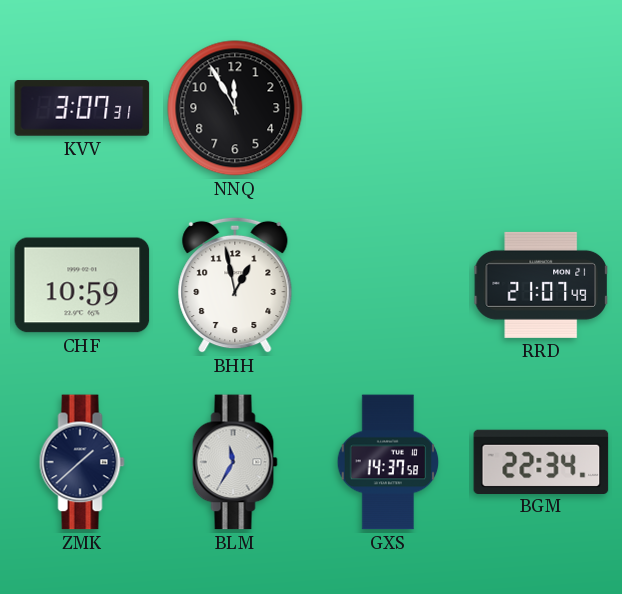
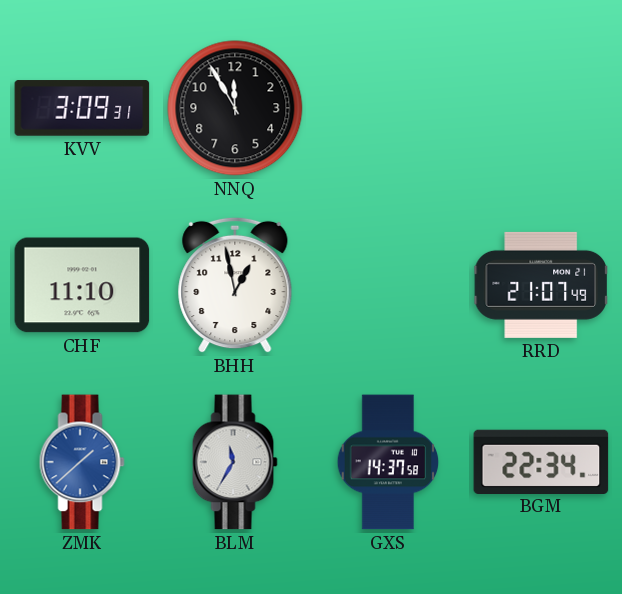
KVV: 3:07 -> 3:09
CHF: 10:59 -> 11:10
ZMK dial: navy -> blue
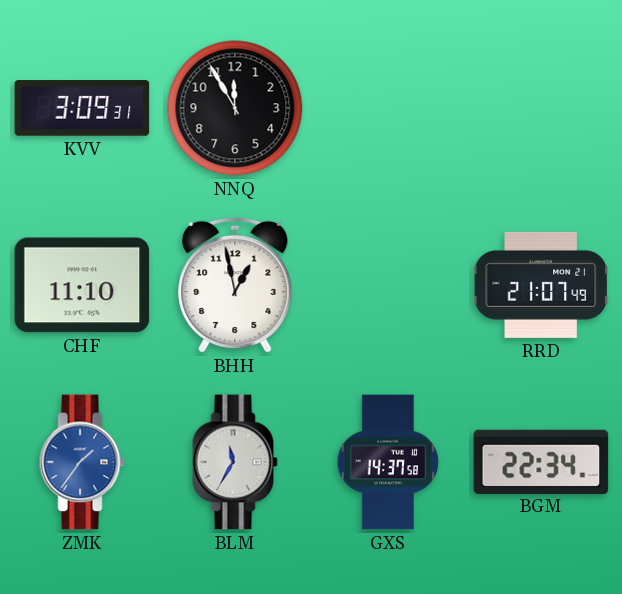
ZMK: 1:38 -> 1:36
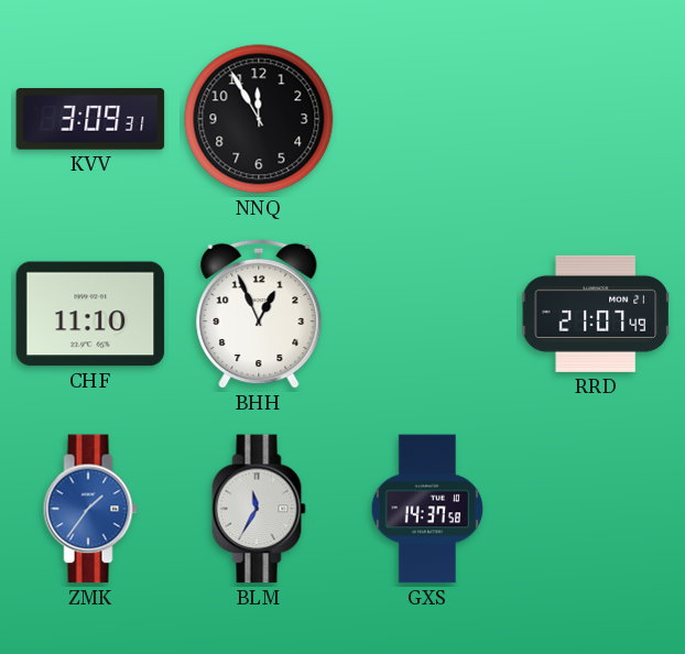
BHH: 12:58 -> 12:56
BGM: 22:34 -> none
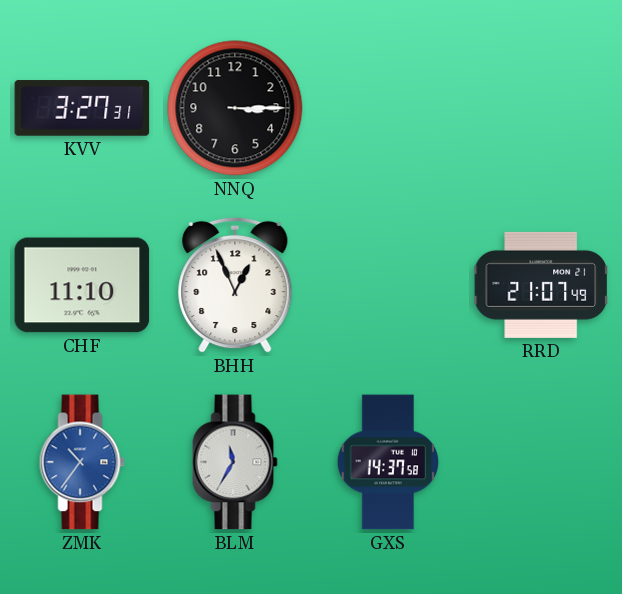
KVV: 3:09 -> 3:27
NNQ: 11:55 -> 3:15
ZMK: 1:36 -> 10:36
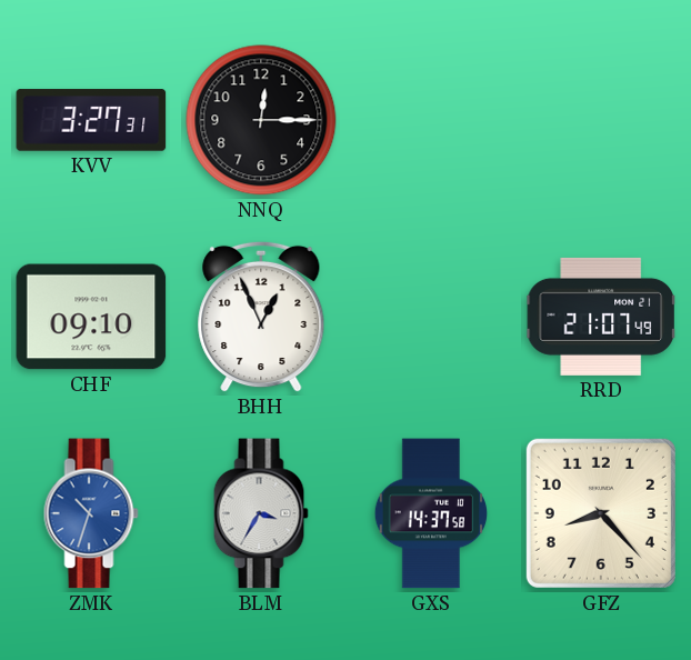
NNQ: 3:15 -> 12:15
CHF: 11:10 -> 09:10
ZMK: 10:36 -> 10:33
BLM: 11:35 -> 3:35
GFZ: none -> 8:23
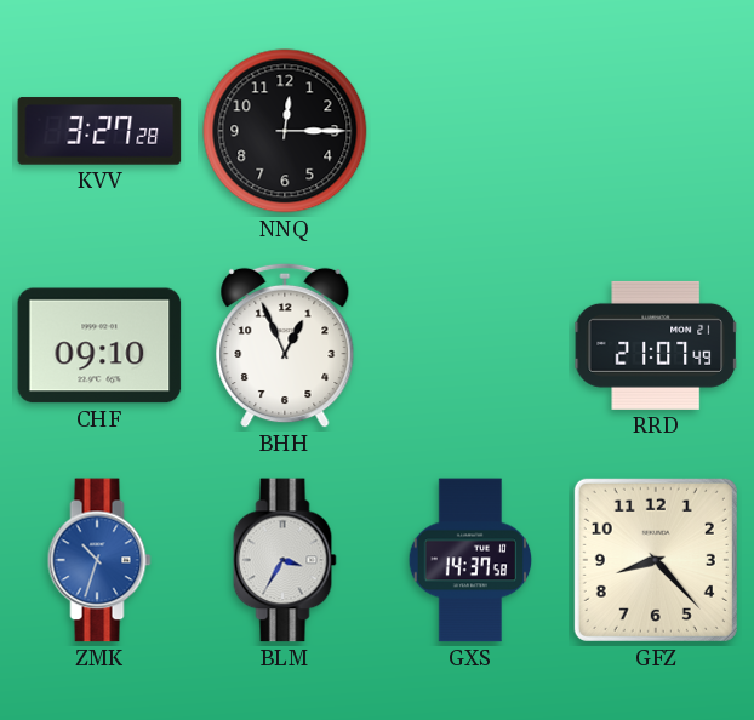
KVV: 3:27:31 -> 3:27:28
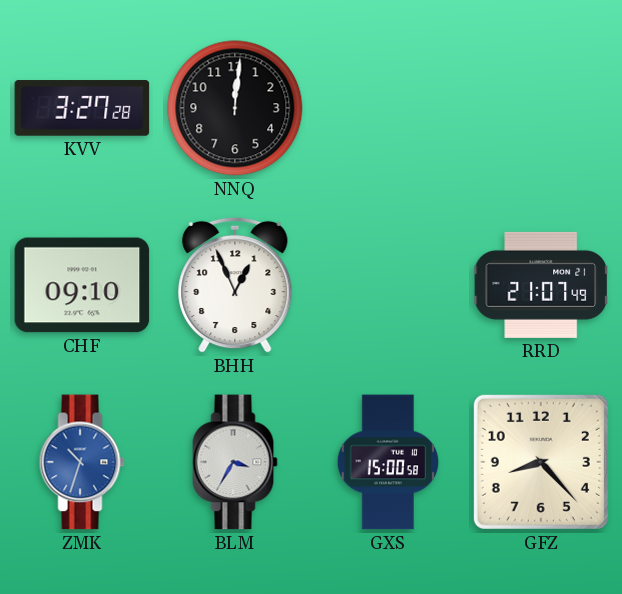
NNQ: 12:15 -> 12:01
GXS: 14:37 -> 15:00
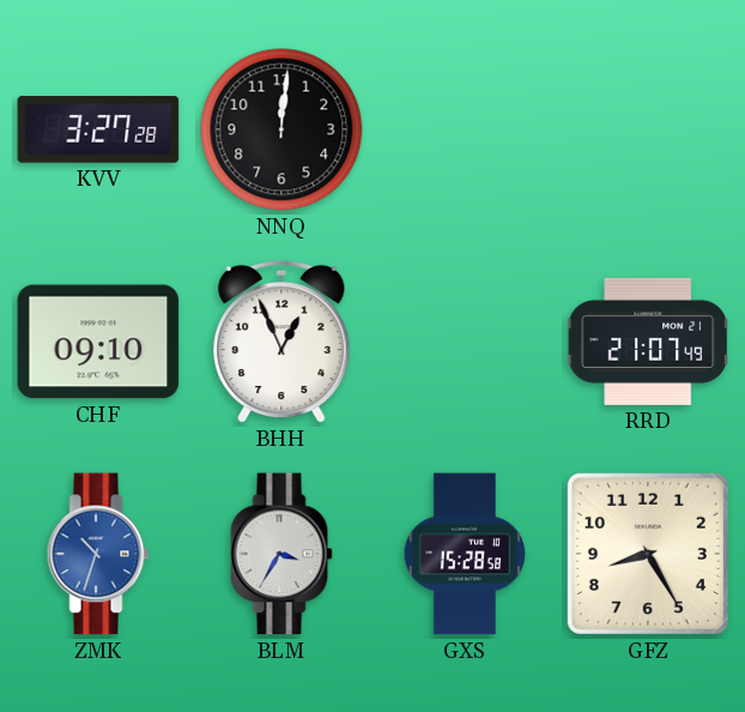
GXS: 15:00 -> 15:28
GFZ: 8:23 -> 8:25
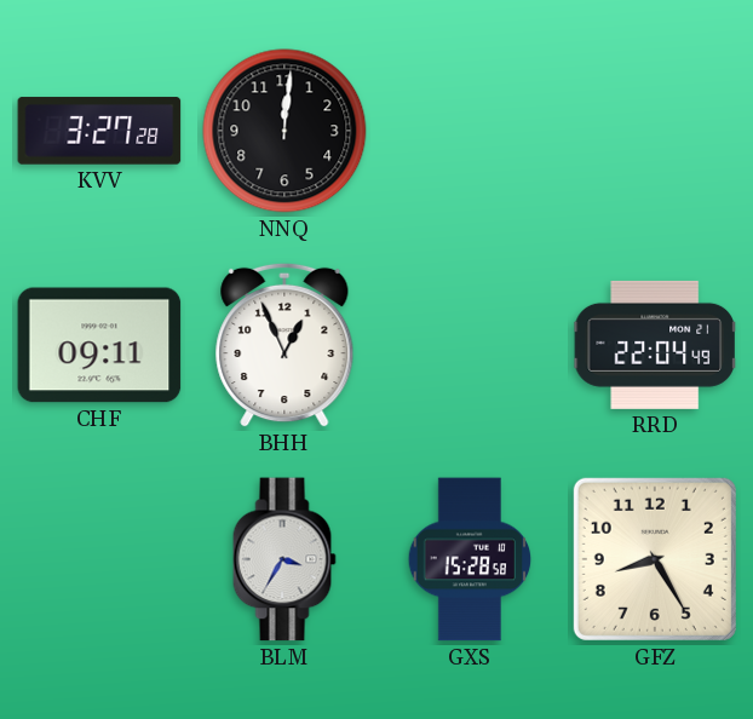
CHF: 09:10 -> 09:11
RRD: 21:07 -> 22:04
ZMK: 10:33 -> none
